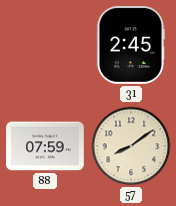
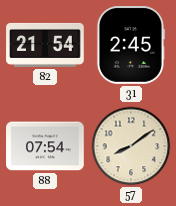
82: none -> 21:54
88: 07:59 -> 07:54
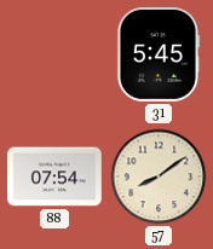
82: 21:54 -> none
31: 2:45 -> 5:45
